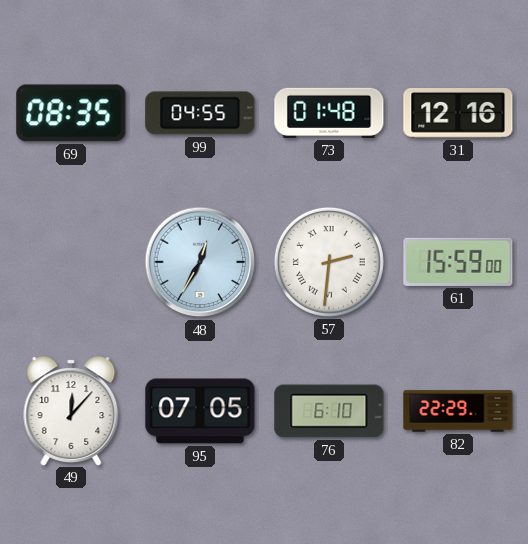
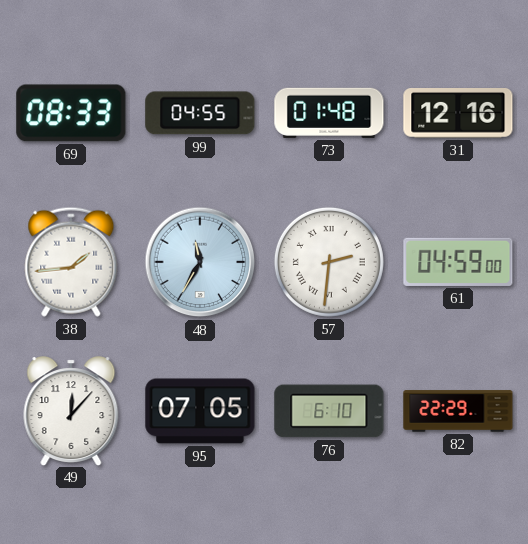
69: 08:35 -> 08:33
38: none -> 1:44
48: 12:35 -> 11:35
61: 15:59 -> 04:59
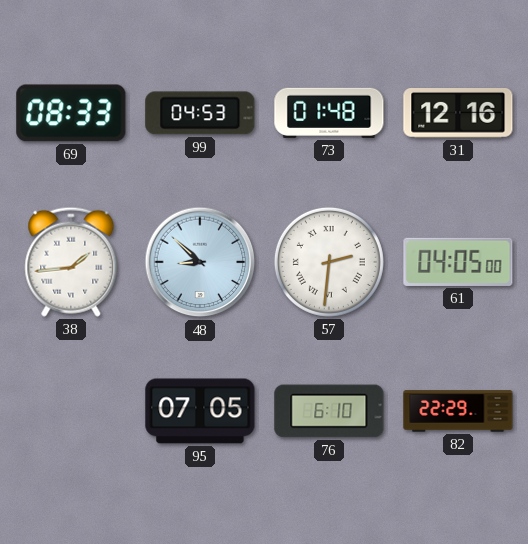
99: 04:55 -> 04:53
48: 11:35 -> 8:52
61: 04:59 -> 04:05
49: 12:07 -> none
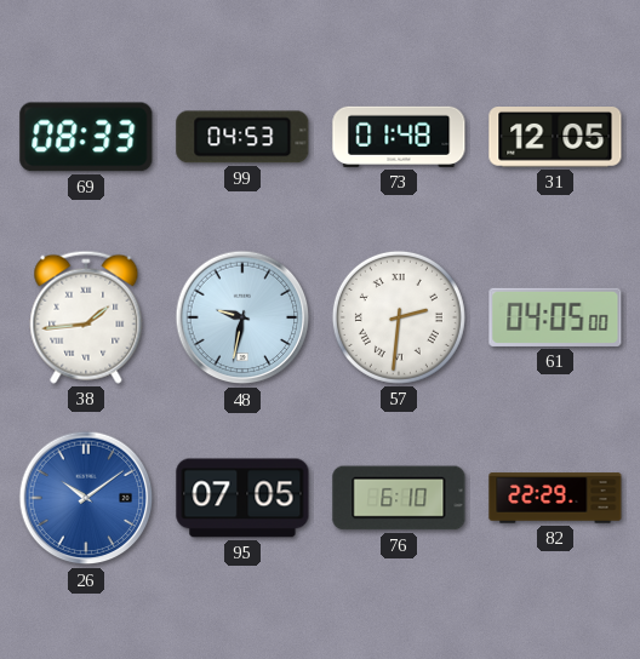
31: 12:16 -> 12:05
48: 8:52 -> 9:32
26: none -> 10:09
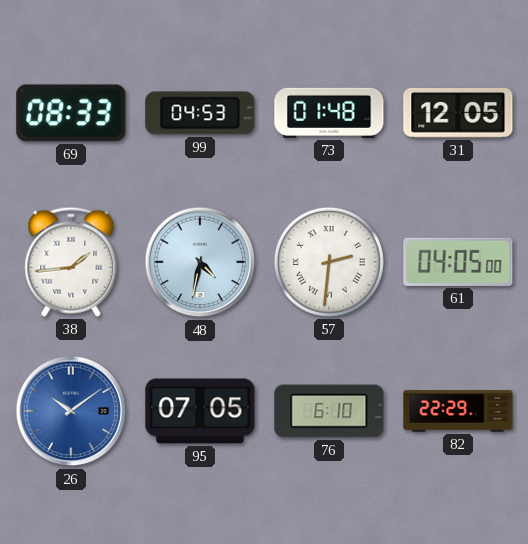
48: 9:32 -> 4:32
